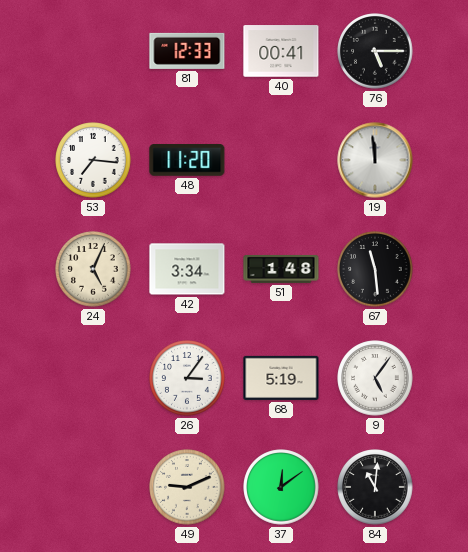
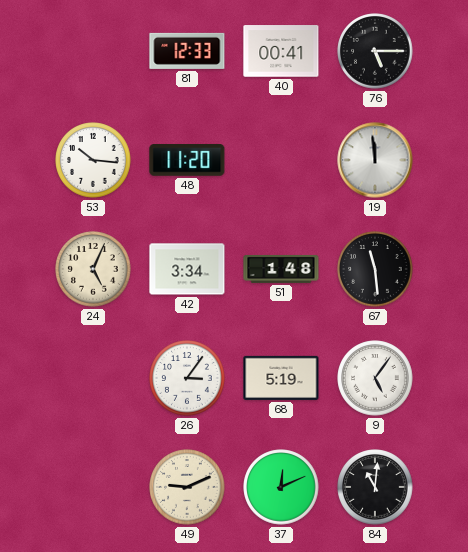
53: 7:16 -> 10:16
37: 12:09 -> 12:11
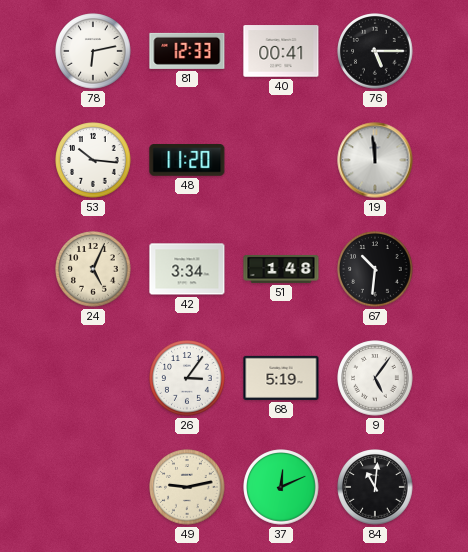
78: none -> 6:13
67: 11:29 -> 10:31
49: 9:11 -> 9:13
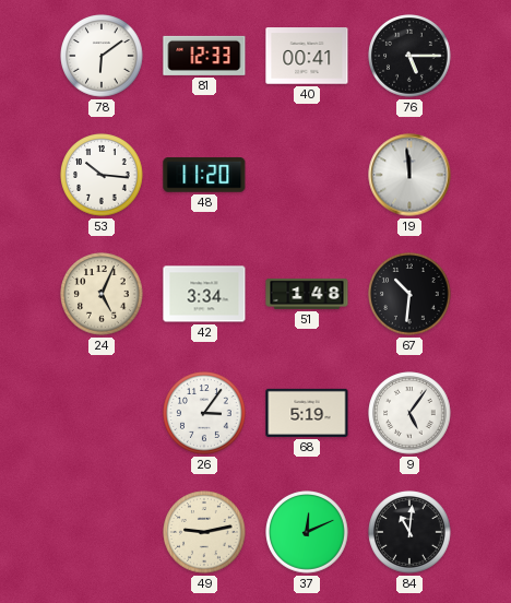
78: 6:13 -> 6:09
